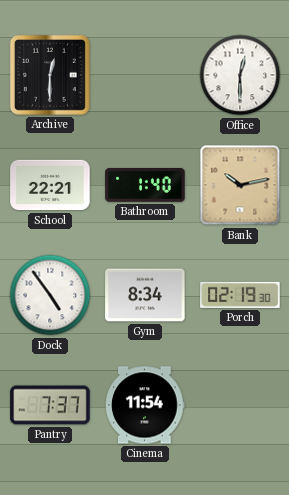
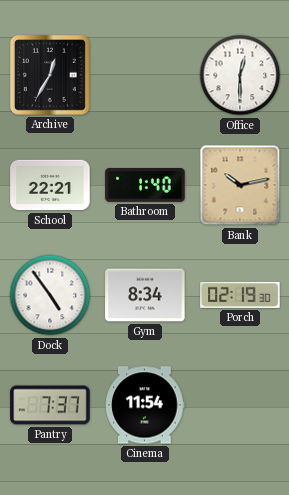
Archive: 12:30 -> 12:35
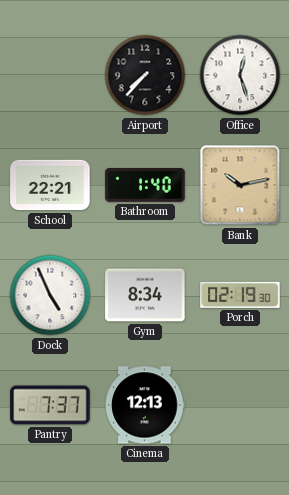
Archive: 12:35 -> none
Airport: none -> 7:37
Office: 12:30 -> 12:27
Dock: 4:54 -> 4:56
Cinema: 11:54 -> 12:13
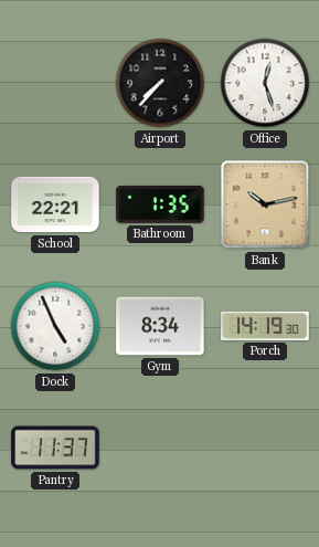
Bathroom: 1:40 -> 1:35
Porch: 02:19 -> 14:19
Pantry: 7:37 -> 11:37
Cinema: 12:13 -> none
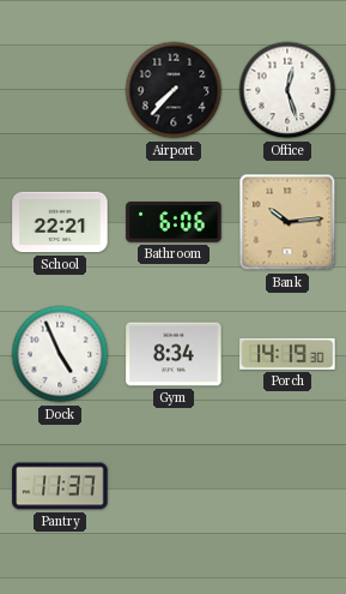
Bathroom: 1:35 -> 6:06
Bank: 10:13 -> 10:14
